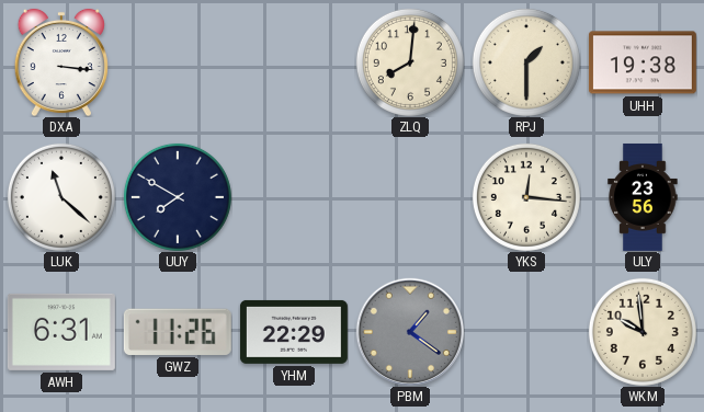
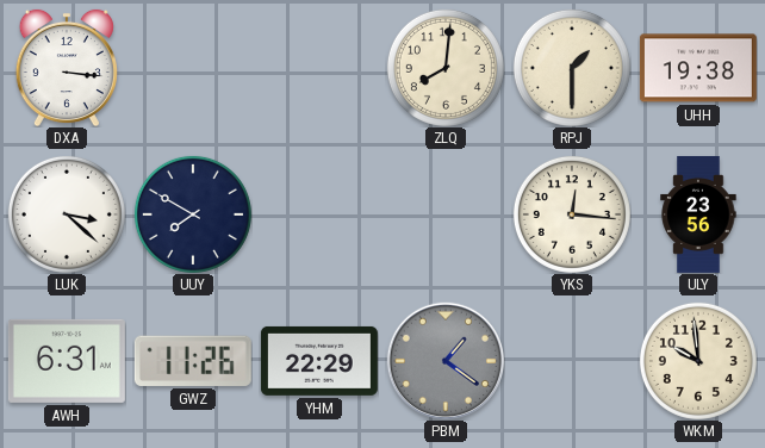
LUK: 11:22 -> 3:22
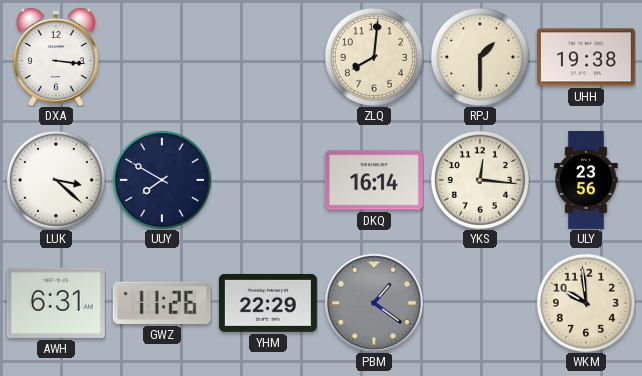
DKQ: none -> 16:14
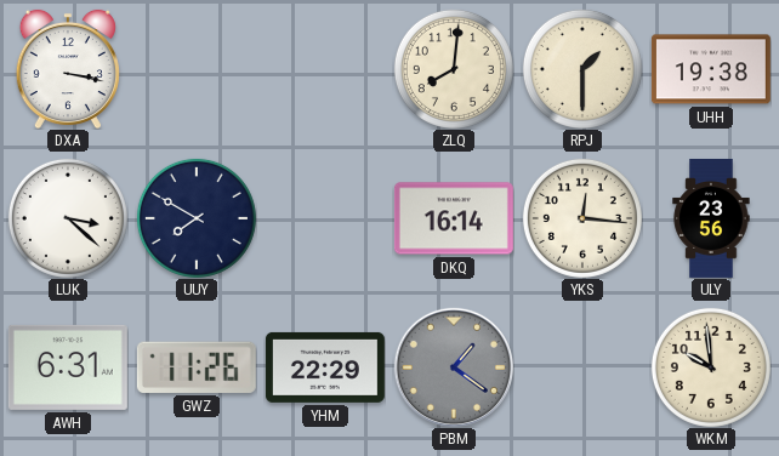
DXA: 3:16 -> 3:17
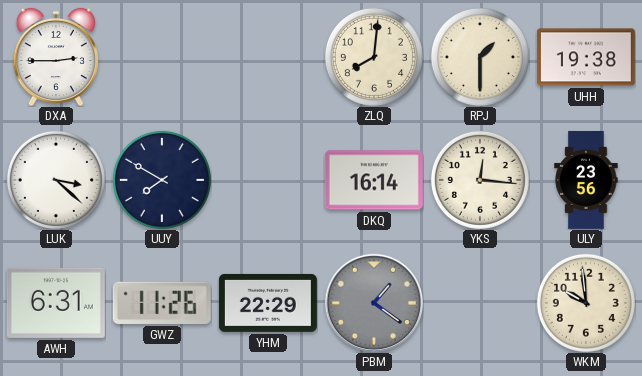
DXA: 3:17 -> 2:45
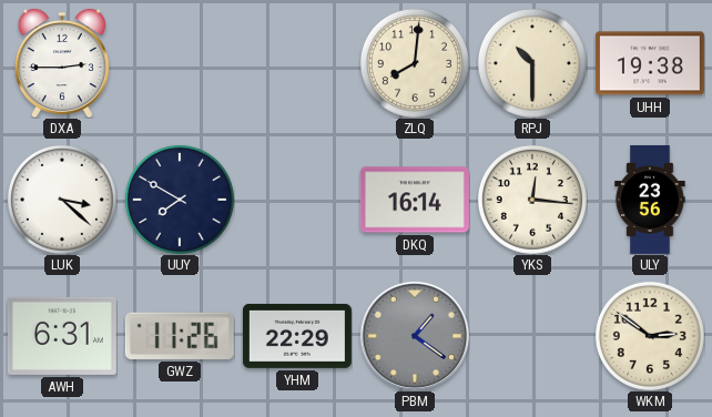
RPJ: 1:30 -> 10:30
WKM: 9:59 -> 2:51
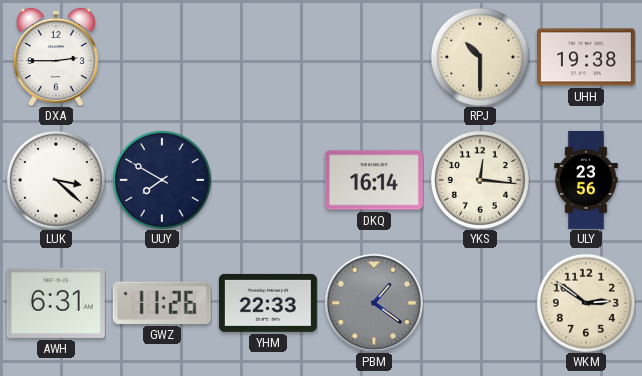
ZLQ: 8:01 -> none
YHM: 22:29 -> 22:33
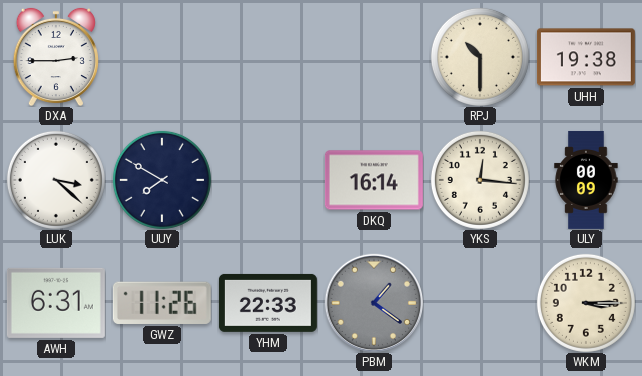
ULY: 23:56 -> 00:09
WKM: 2:51 -> 3:15
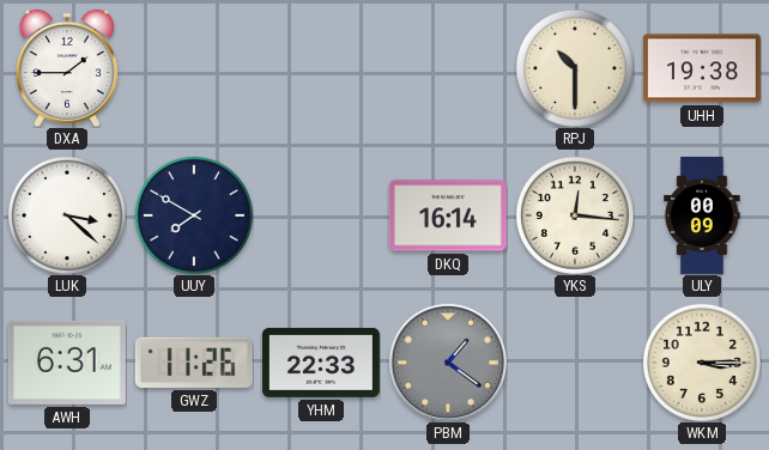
DXA: 2:45 -> 1:45
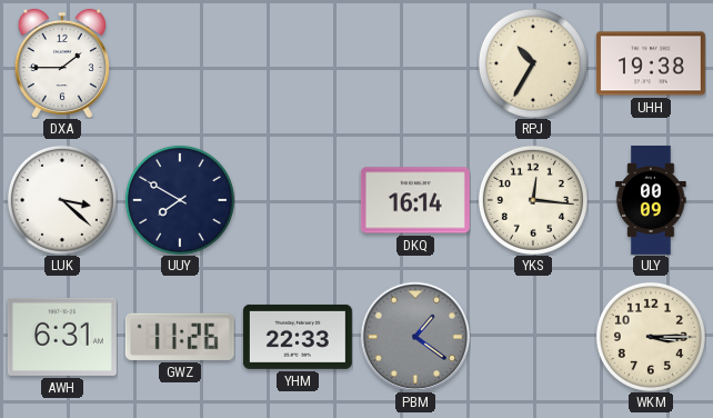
RPJ: 10:30 -> 10:35
